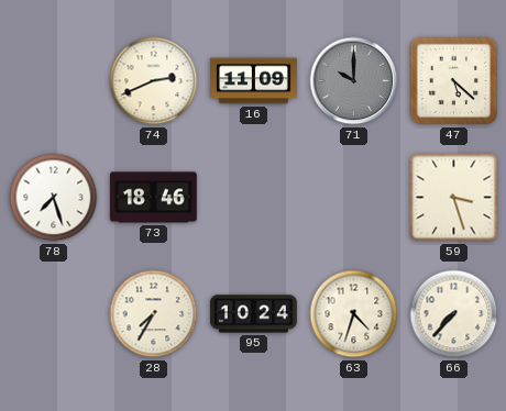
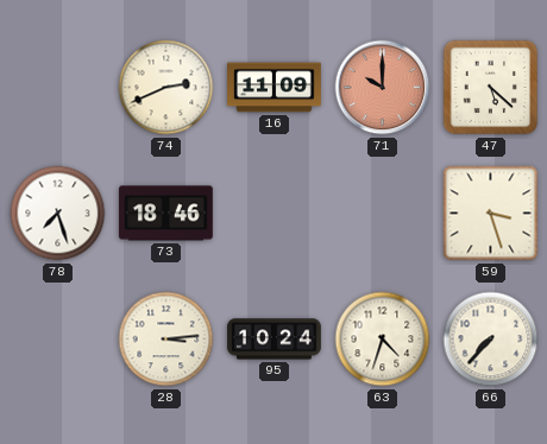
71 dial: grey -> salmon
28: 7:35 -> 3:14
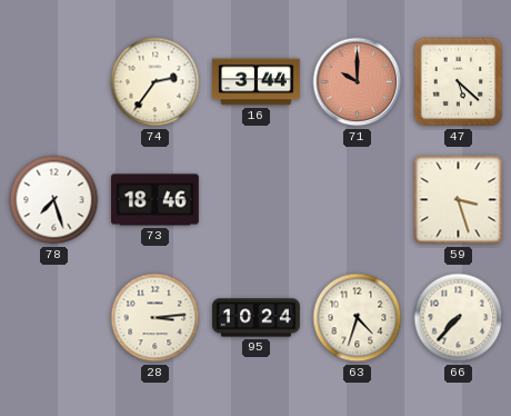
74: 2:41 -> 2:36
16: 11:09 -> 3:44
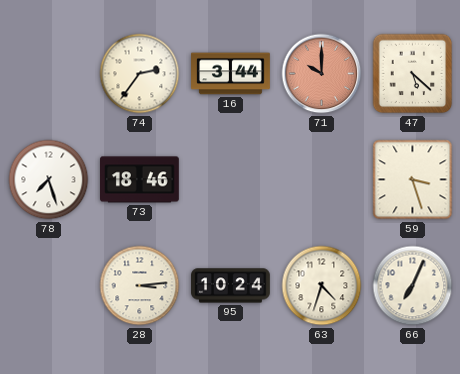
66: 7:37 -> 7:04
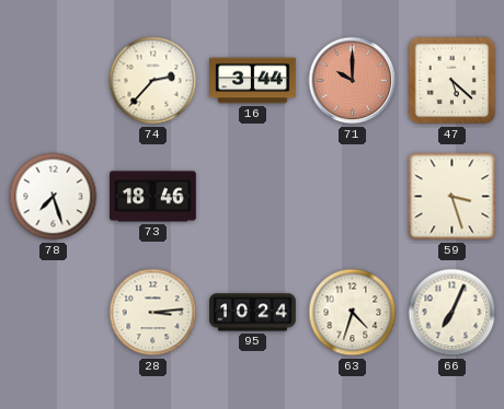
74: 2:36 -> 2:37
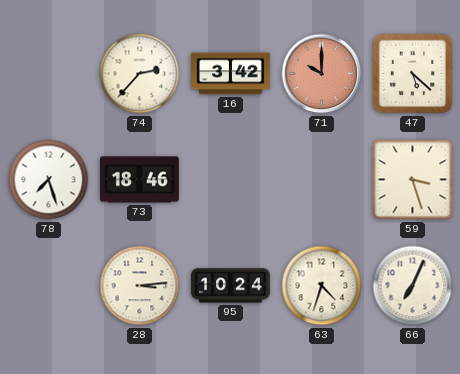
16: 3:44 -> 3:42
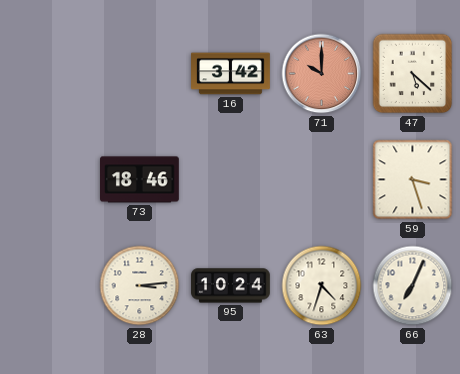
74: 2:37 -> none
78: 7:27 -> none
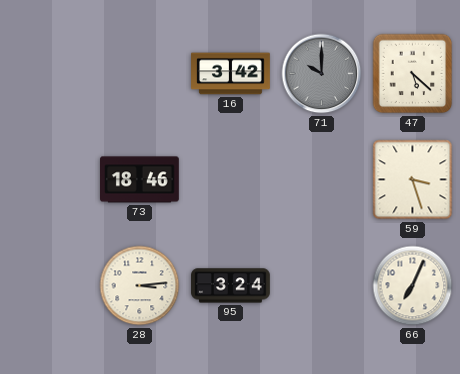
71 dial: salmon -> grey
95: 10:24 -> 3:24
63: 4:33 -> none
